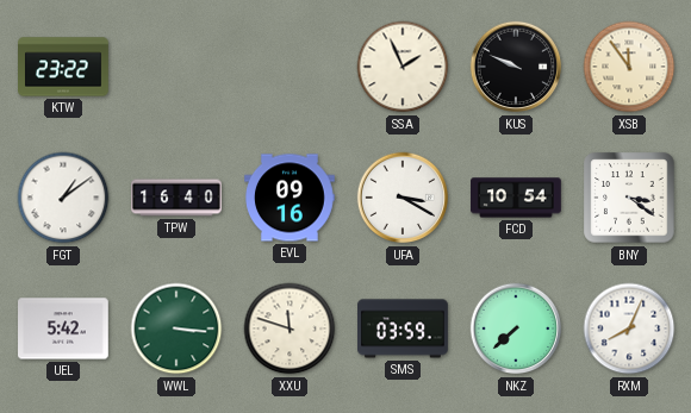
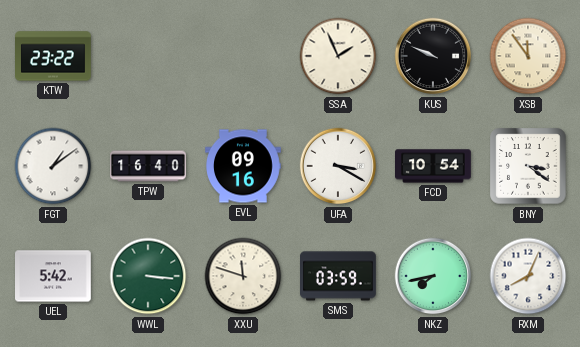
NKZ: 7:38 -> 7:43
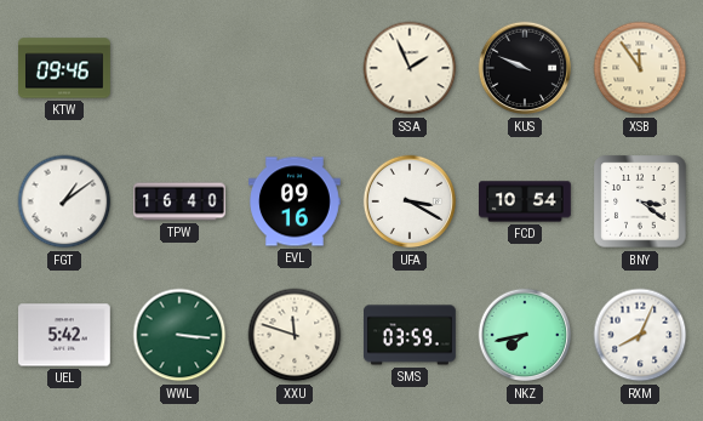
KTW: 23:22 -> 09:46
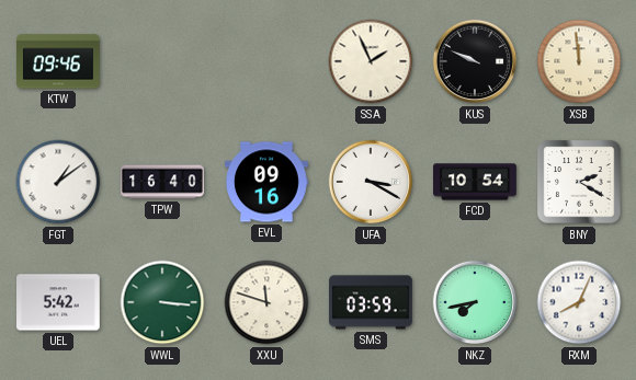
XSB: 11:54 -> 11:59
BNY: 3:21 -> 2:20
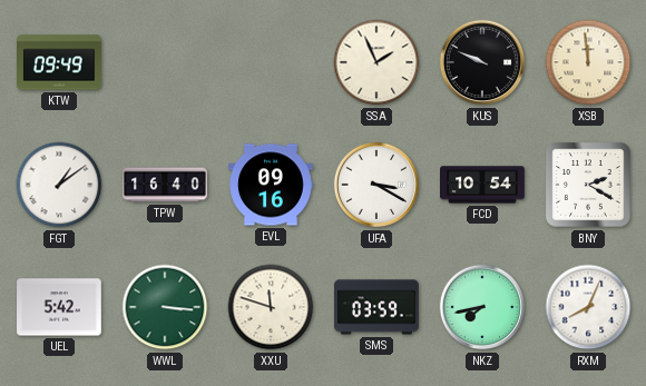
KTW: 09:46 -> 09:49
